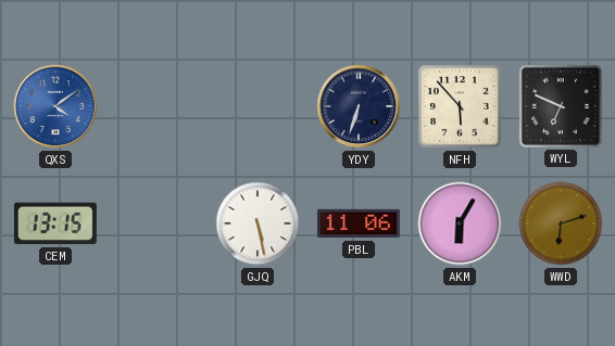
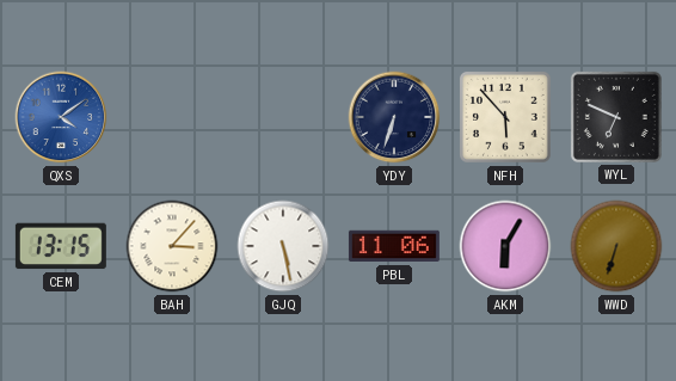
BAH: none -> 3:07
WWD: 6:12 -> 6:33
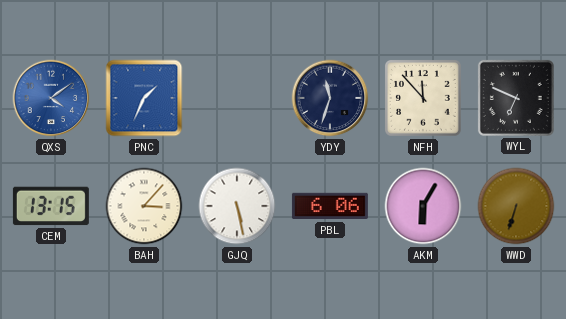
PNC: none -> 1:34
YDY: 6:33 -> 11:33
NFH: 5:53 -> 11:53
PBL: 11:06 -> 6:06
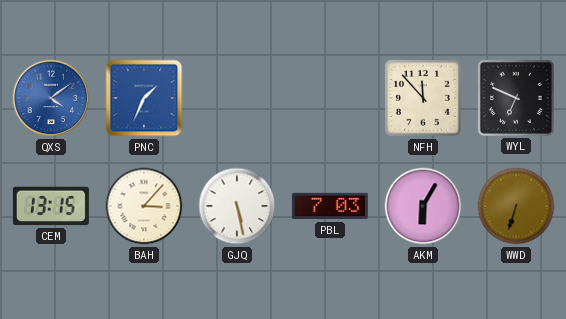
YDY: 11:33 -> none
PBL: 6:06 -> 7:03
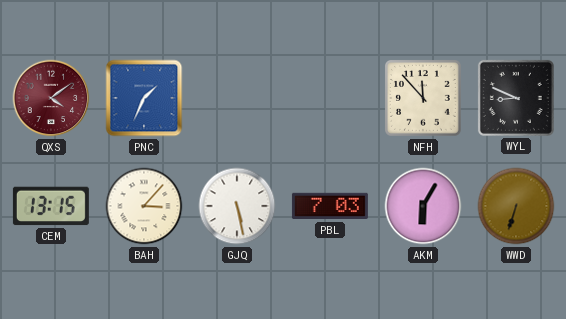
QXS dial: blue -> burgundy
WYL: 6:49 -> 8:49
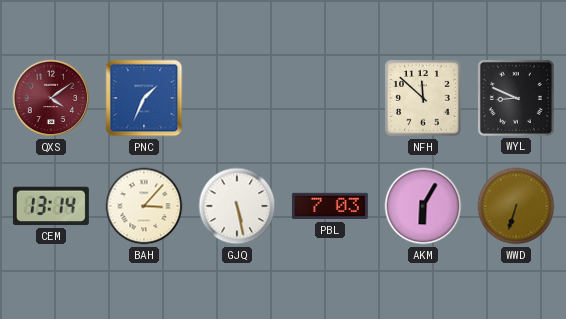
NFH: 11:53 -> 11:52
CEM: 13:15 -> 13:14
